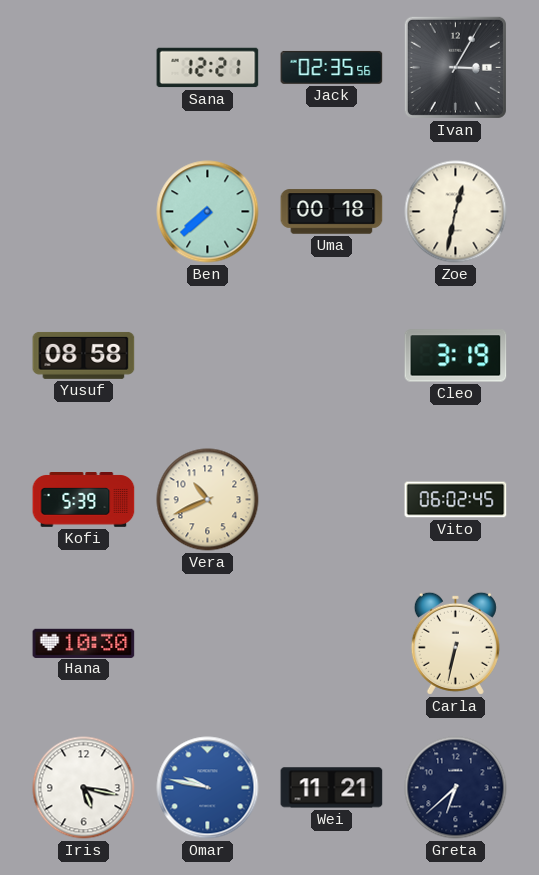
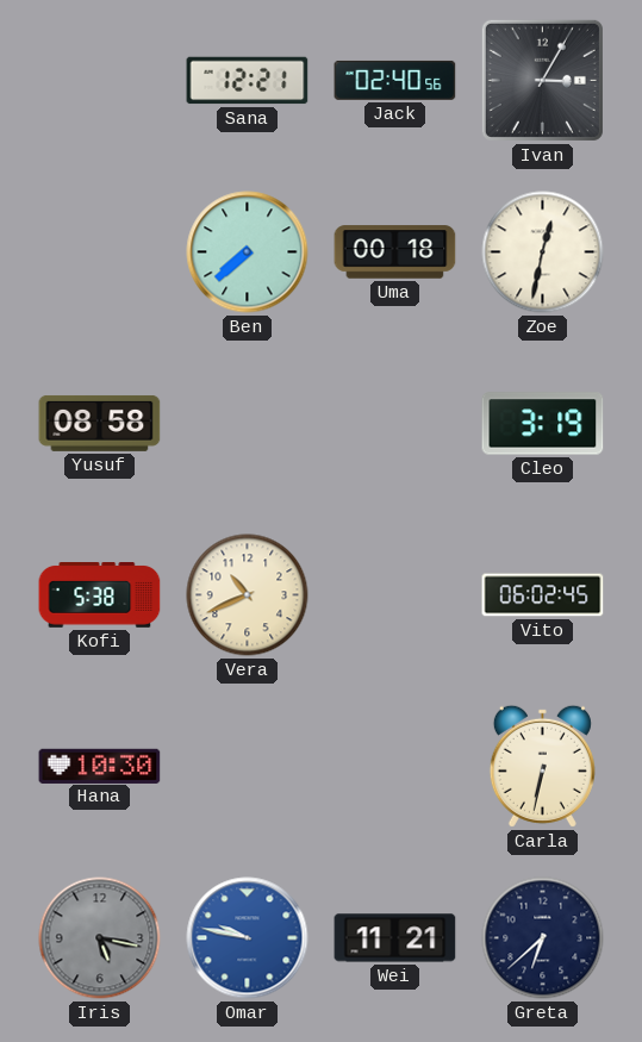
Jack: 02:35 -> 02:40
Kofi: 5:39 -> 5:38
Iris dial: white -> grey
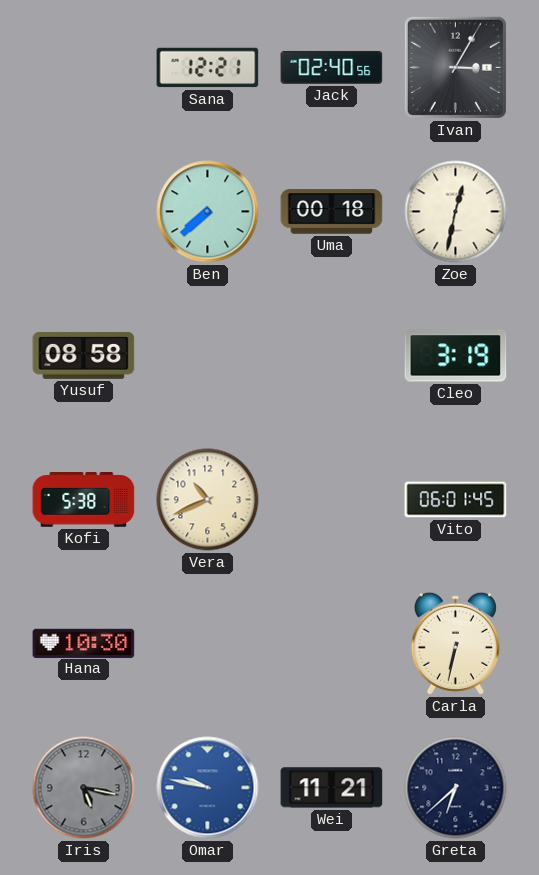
Vito: 06:02 -> 06:01
